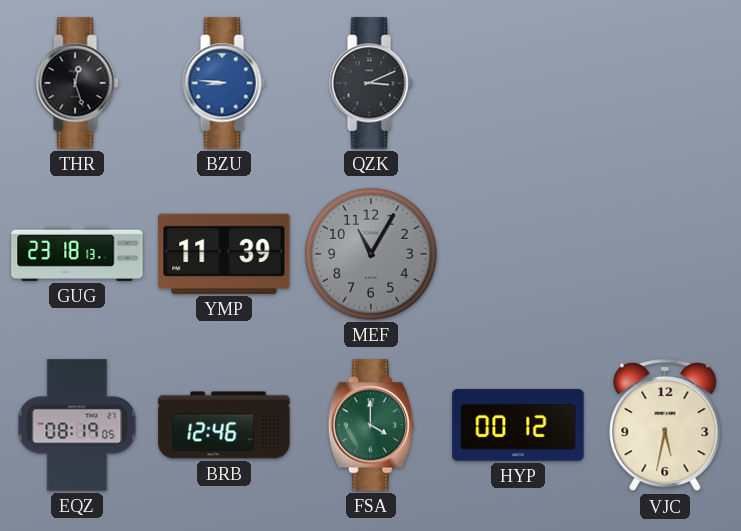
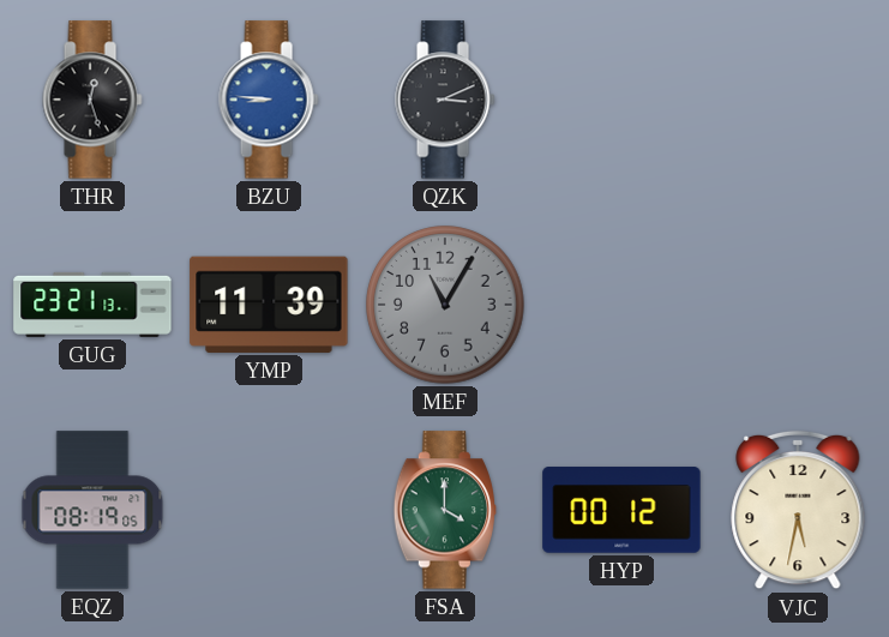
GUG: 23:18 -> 23:21
BRB: 12:46 -> none
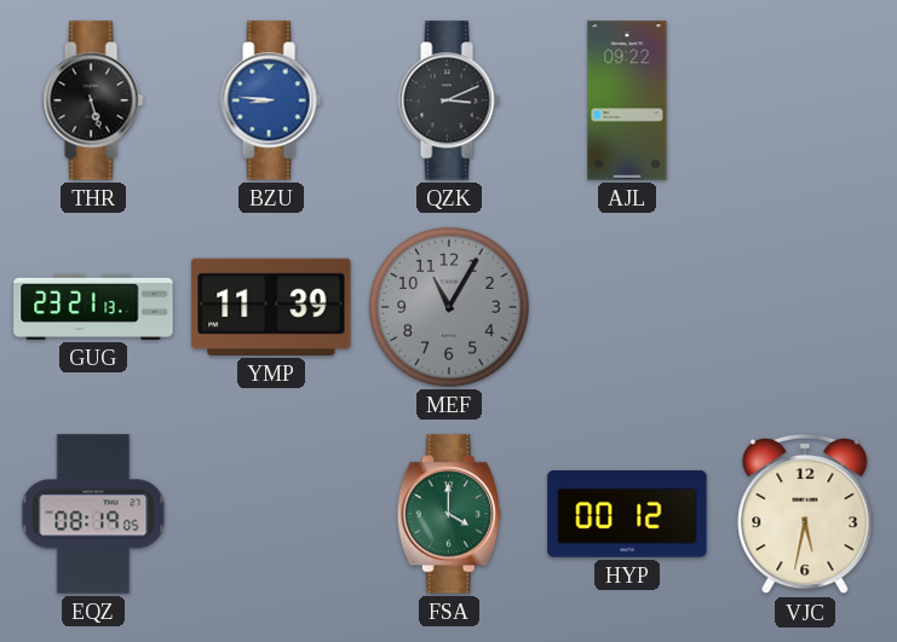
THR: 12:27 -> 5:27
AJL: none -> 09:22
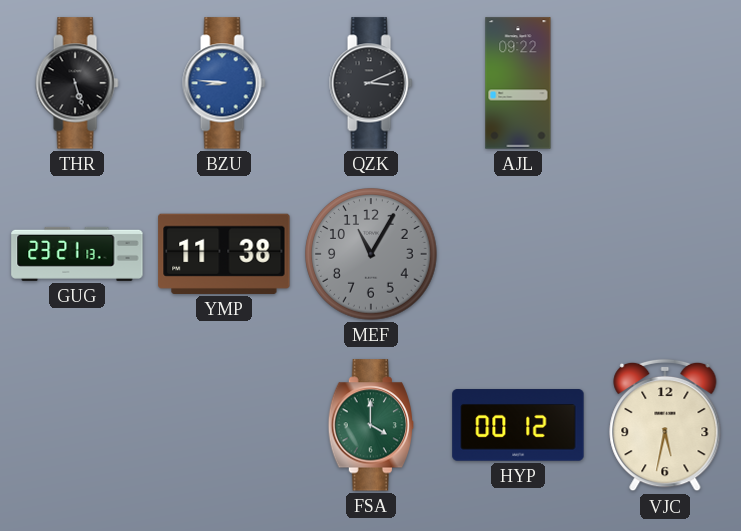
YMP: 11:39 -> 11:38
EQZ: 08:19 -> none
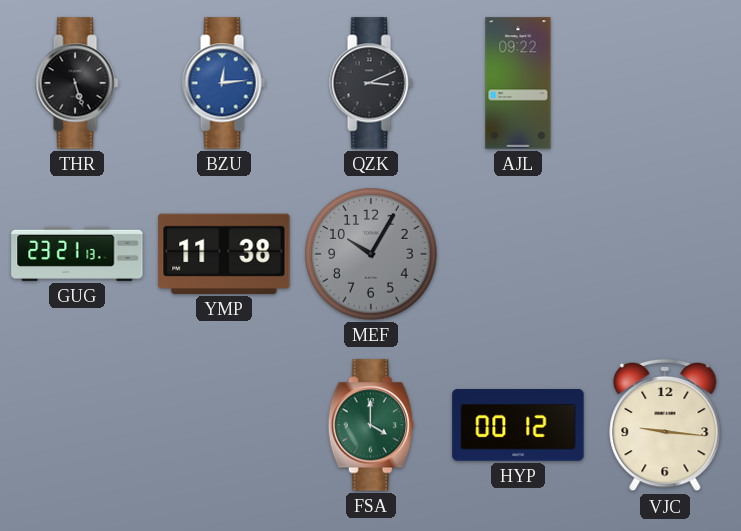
BZU: 8:46 -> 12:14
MEF: 11:05 -> 10:05
VJC: 5:32 -> 9:16
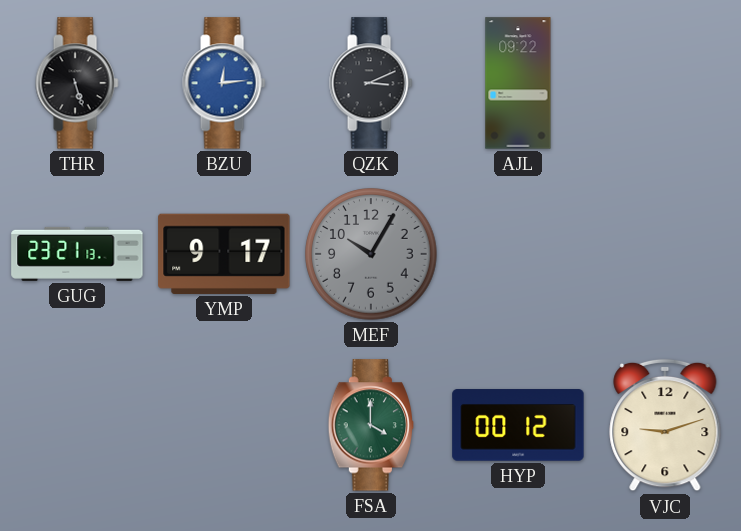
YMP: 11:38 -> 9:17
VJC: 9:16 -> 9:12
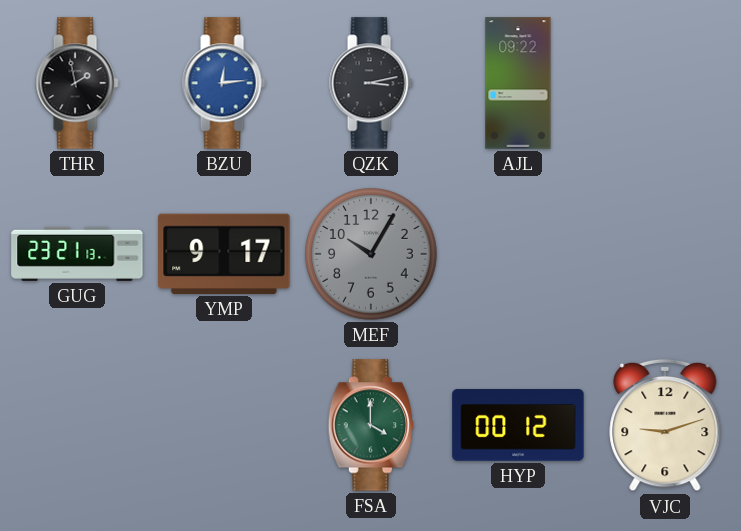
THR: 5:27 -> 1:58
QZK: 3:11 -> 3:13
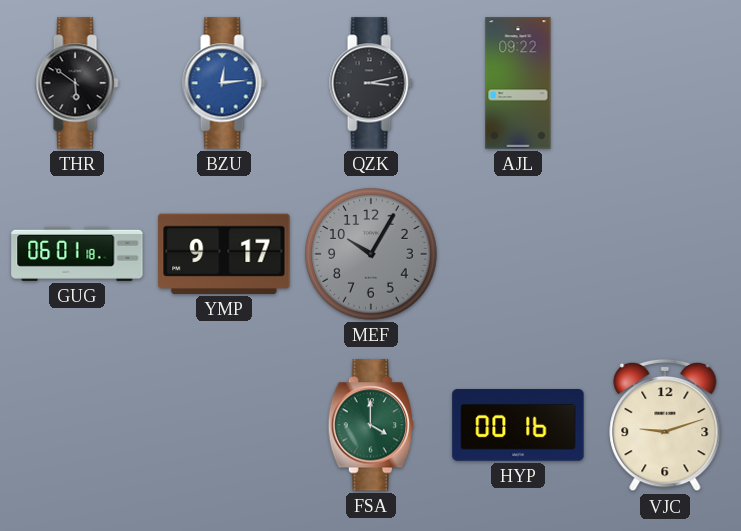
THR: 1:58 -> 5:51
GUG: 23:21 -> 06:01
HYP: 00:12 -> 00:16
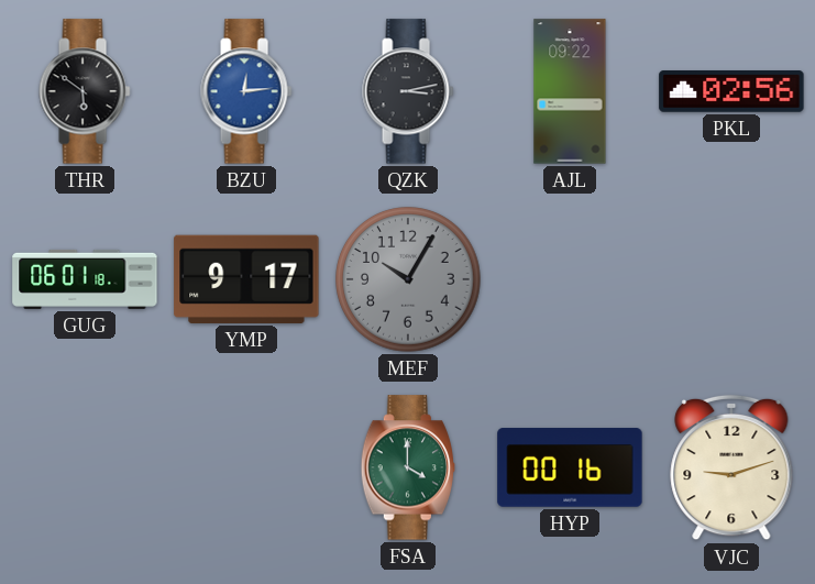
PKL: none -> 02:56
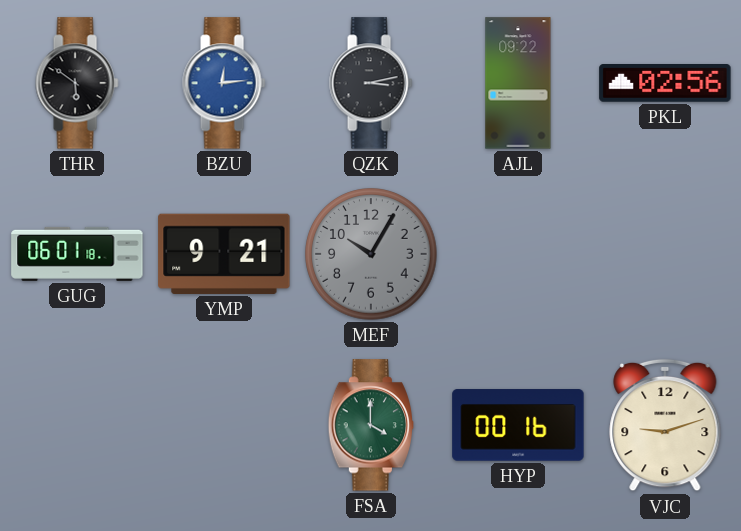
YMP: 9:17 -> 9:21
